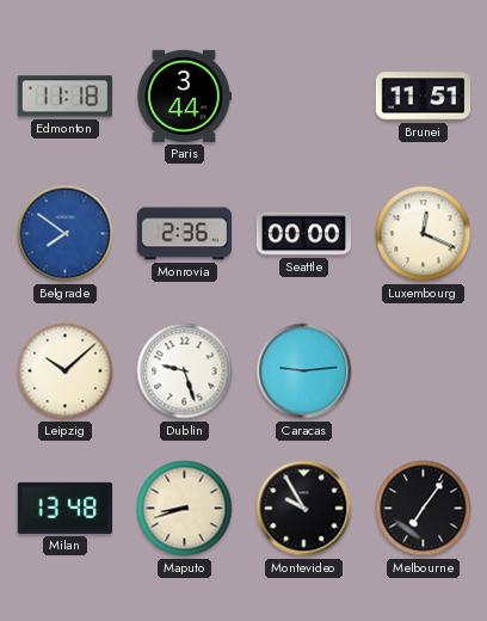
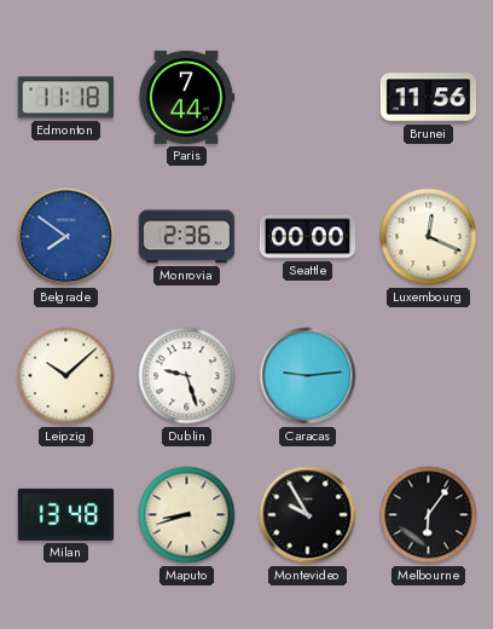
Paris: 3:44 -> 7:44
Brunei: 11:51 -> 11:56
Melbourne: 7:06 -> 6:06
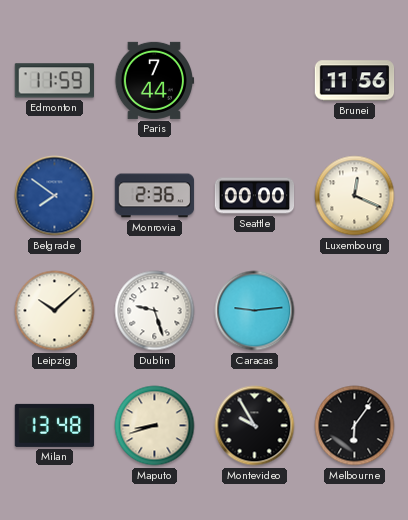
Edmonton: 11:18 -> 11:59
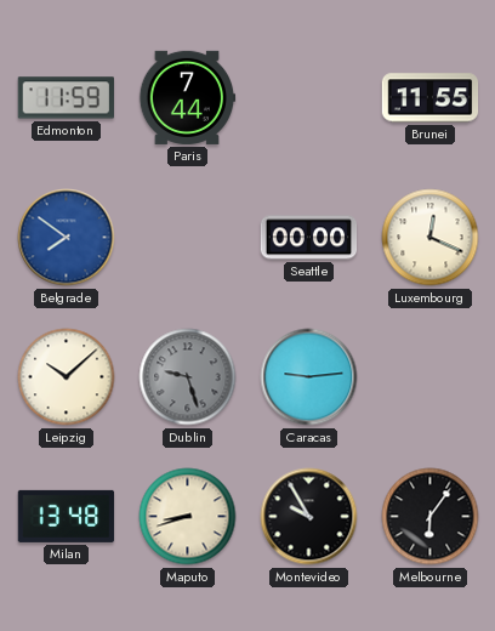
Brunei: 11:56 -> 11:55
Monrovia: 2:36 -> none
Dublin dial: white -> grey
